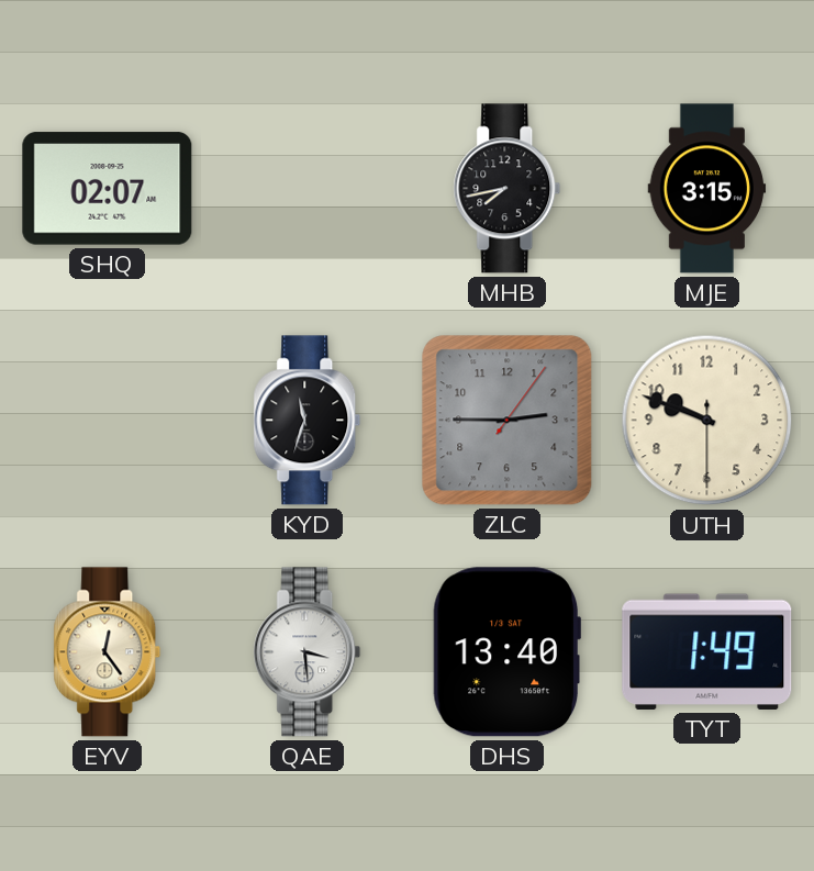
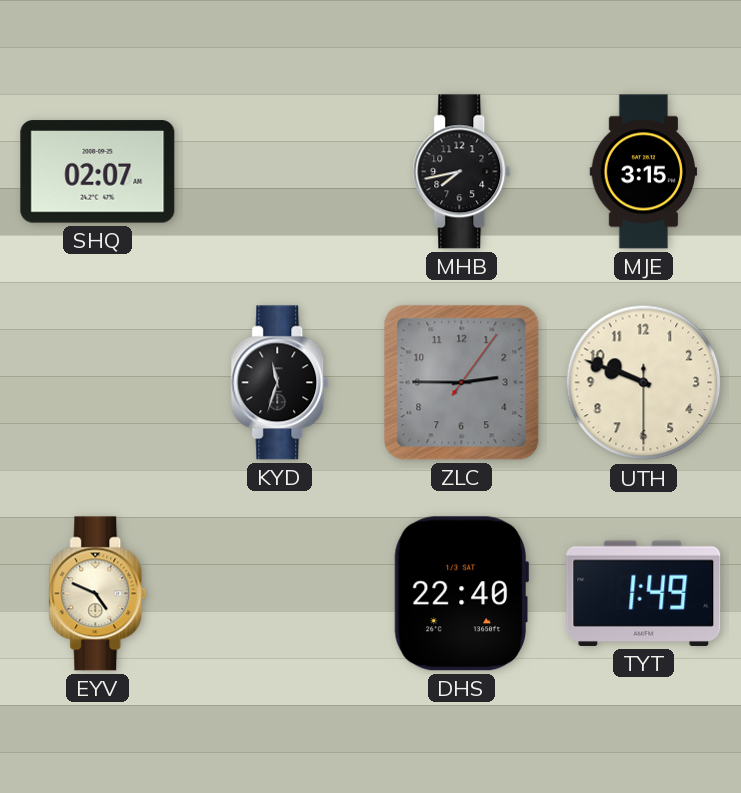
EYV: 12:24 -> 4:49
QAE: 3:29 -> none
DHS: 13:40 -> 22:40
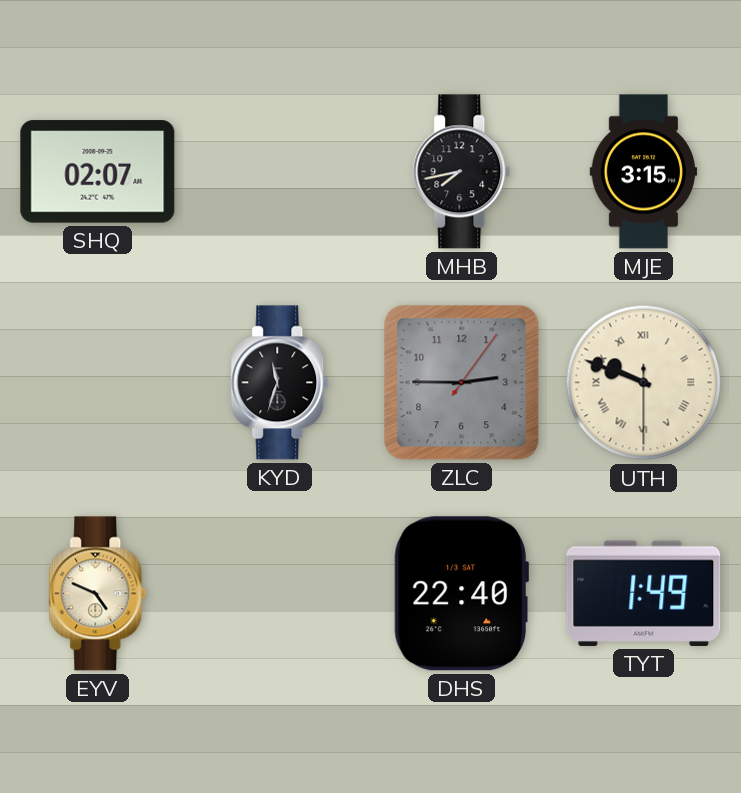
UTH numerals: Arabic -> Roman
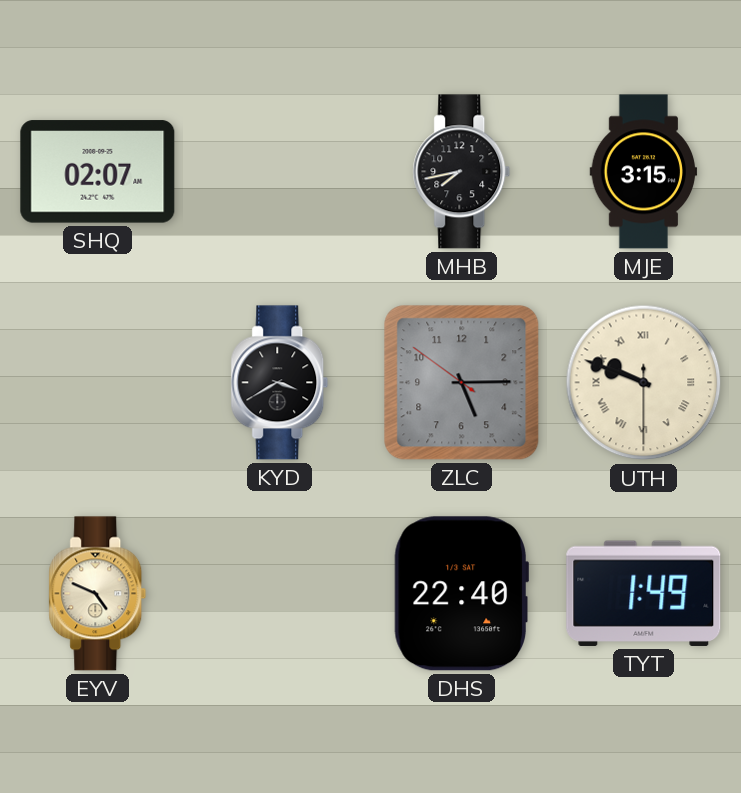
KYD: 11:33 -> 3:40
ZLC: 2:45 -> 5:14
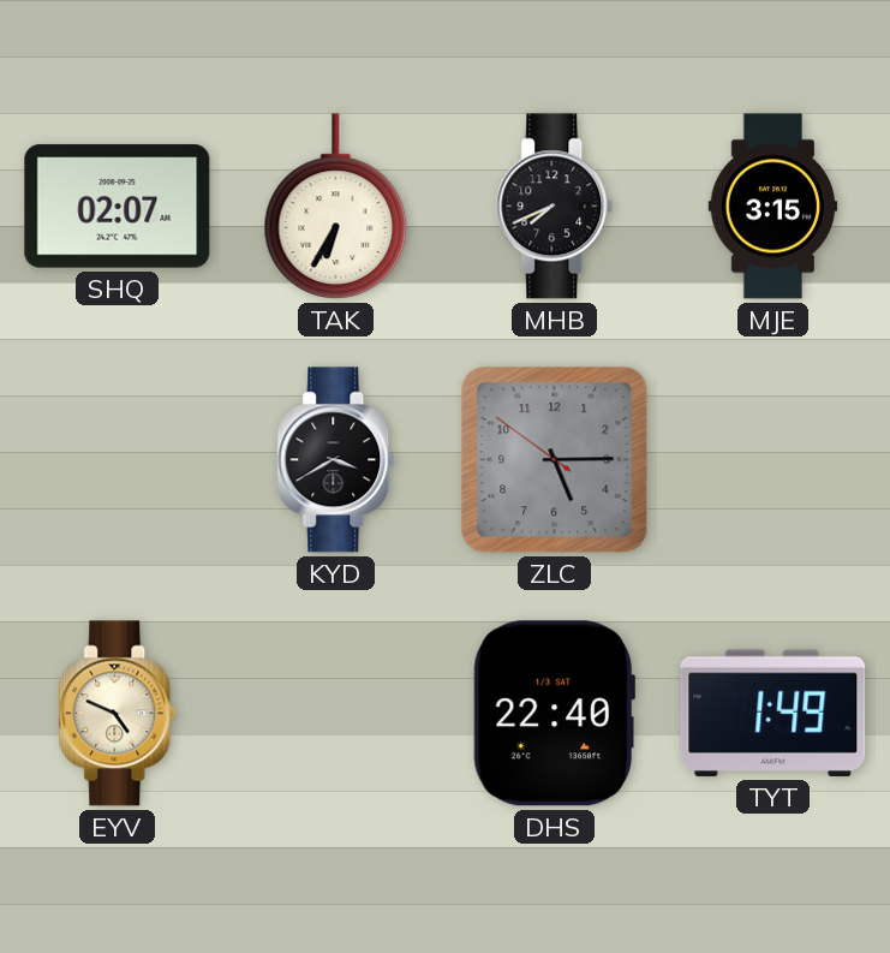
TAK: none -> 6:35
MHB: 7:43 -> 7:41
UTH: 9:48 -> none
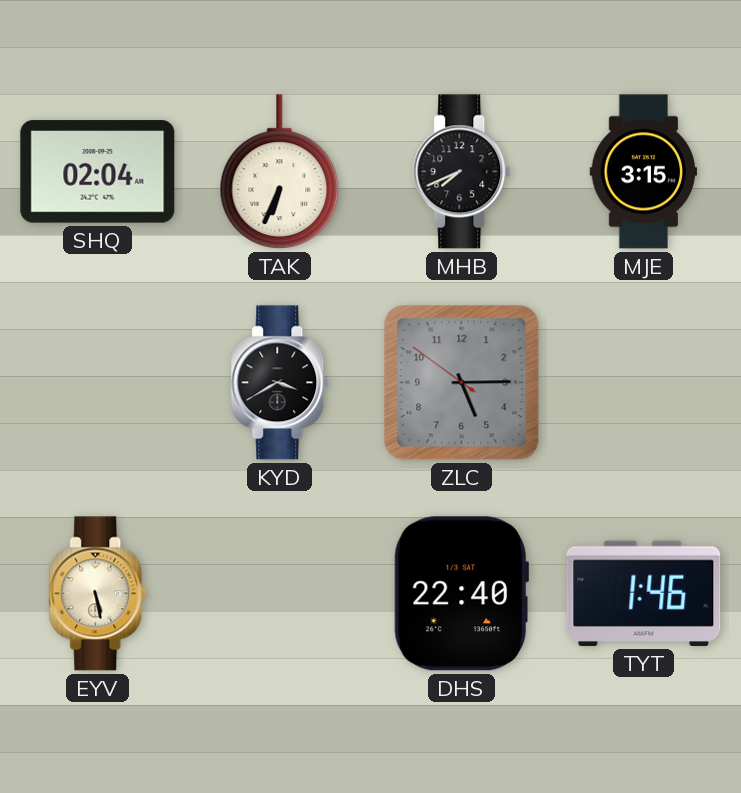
SHQ: 02:07 -> 02:04
TAK: 6:35 -> 6:34
EYV: 4:49 -> 5:28
TYT: 1:49 -> 1:46
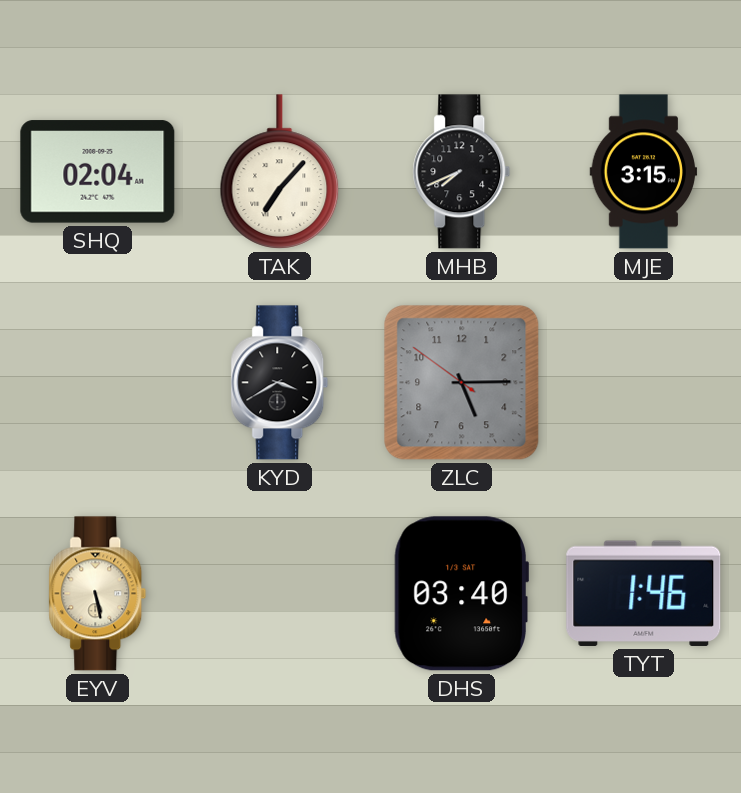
TAK: 6:34 -> 7:07
DHS: 22:40 -> 03:40
